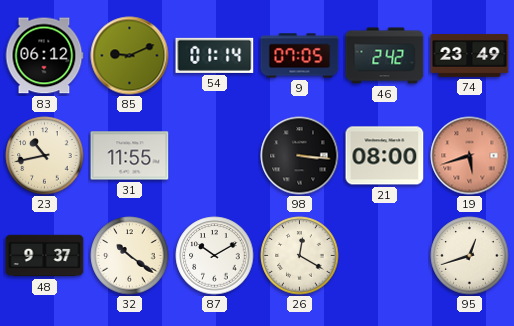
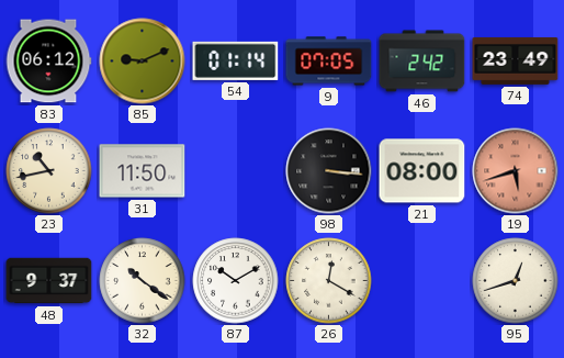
31: 11:55 -> 11:50
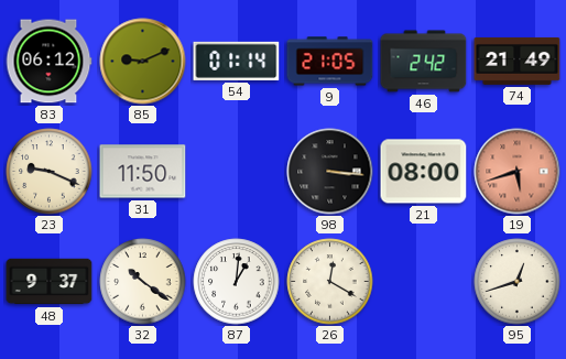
9: 07:05 -> 21:05
74: 23:49 -> 21:49
23: 10:43 -> 9:19
87: 10:10 -> 1:01
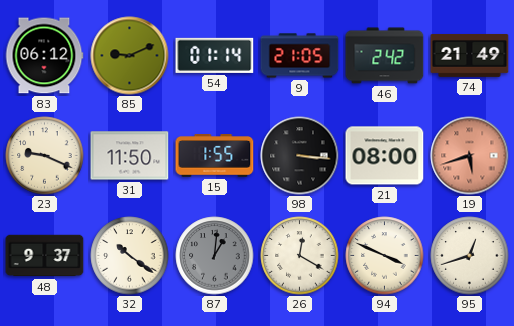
15: none -> 1:55
87 dial: white -> grey
94: none -> 3:49
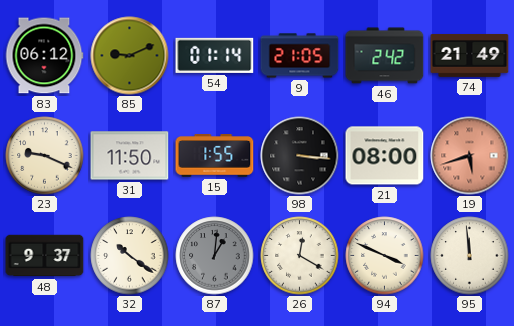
95: 12:42 -> 11:59
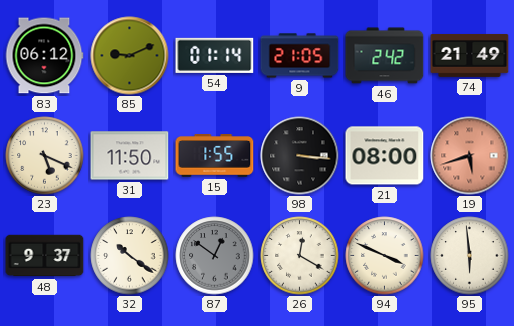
23: 9:19 -> 5:19
87: 1:01 -> 12:51
95: 11:59 -> 5:59
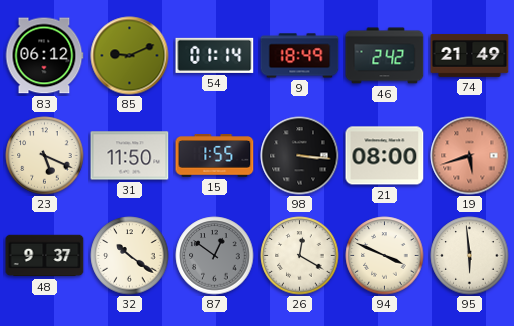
9: 21:05 -> 18:49
